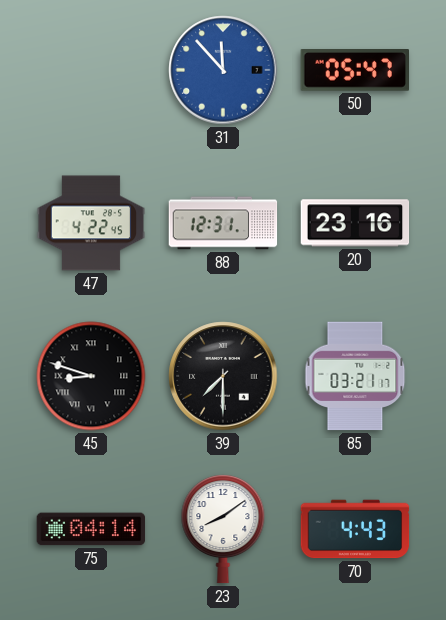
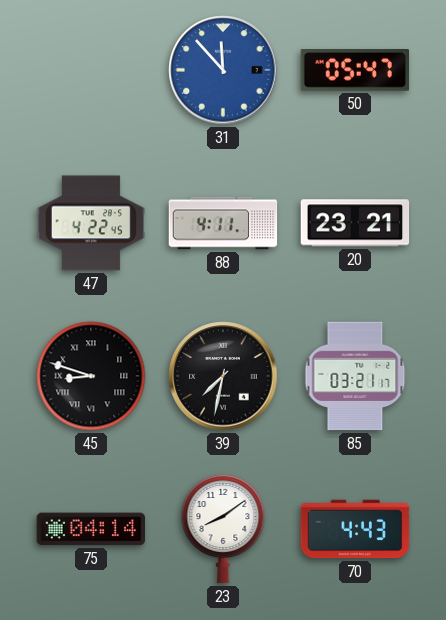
88: 12:31 -> 4:11
20: 23:16 -> 23:21
39: 7:30 -> 7:32
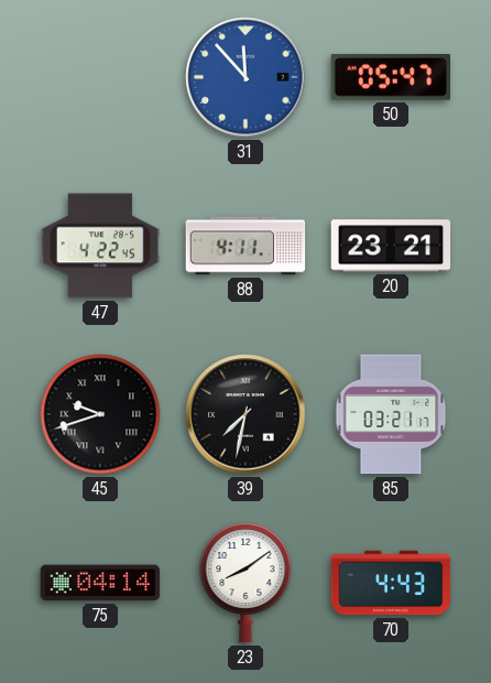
45: 8:48 -> 9:42
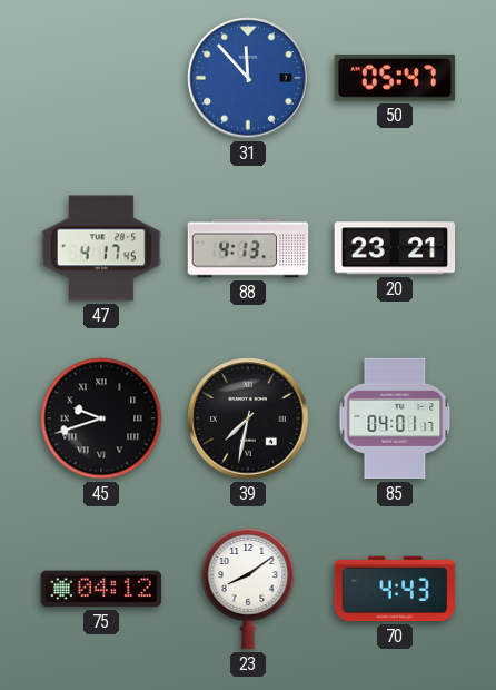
47: 4:22 -> 4:17
88: 4:11 -> 4:13
85: 03:21 -> 04:01
75: 04:14 -> 04:12
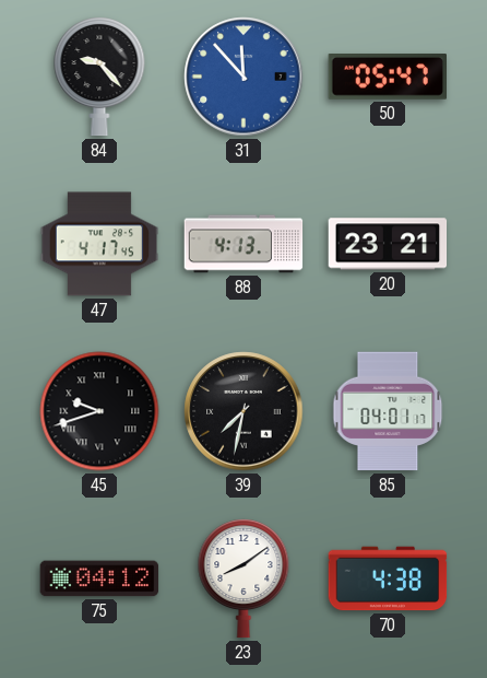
84: none -> 9:23
70: 4:43 -> 4:38
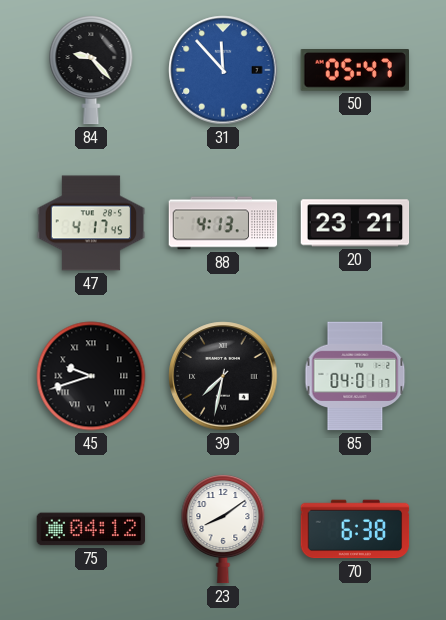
70: 4:38 -> 6:38
